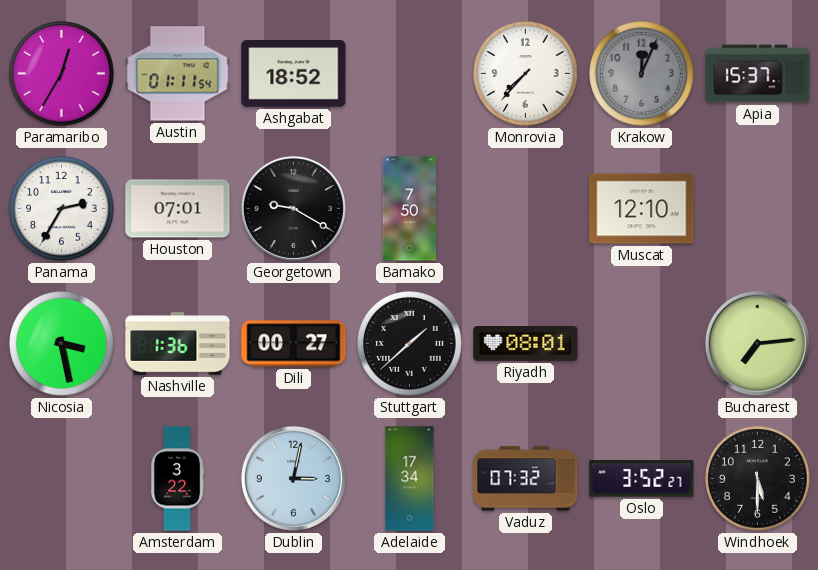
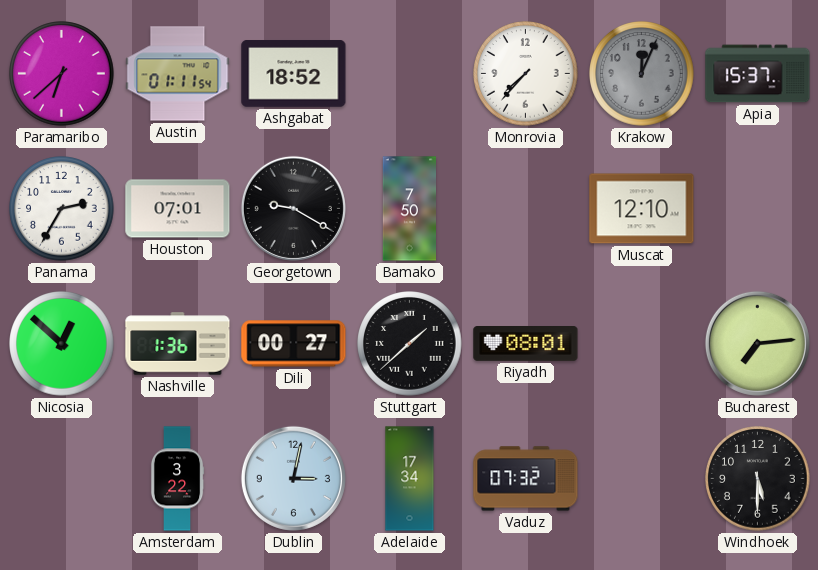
Paramaribo: 12:35 -> 6:38
Nicosia: 3:28 -> 12:52
Oslo: 3:52 -> none
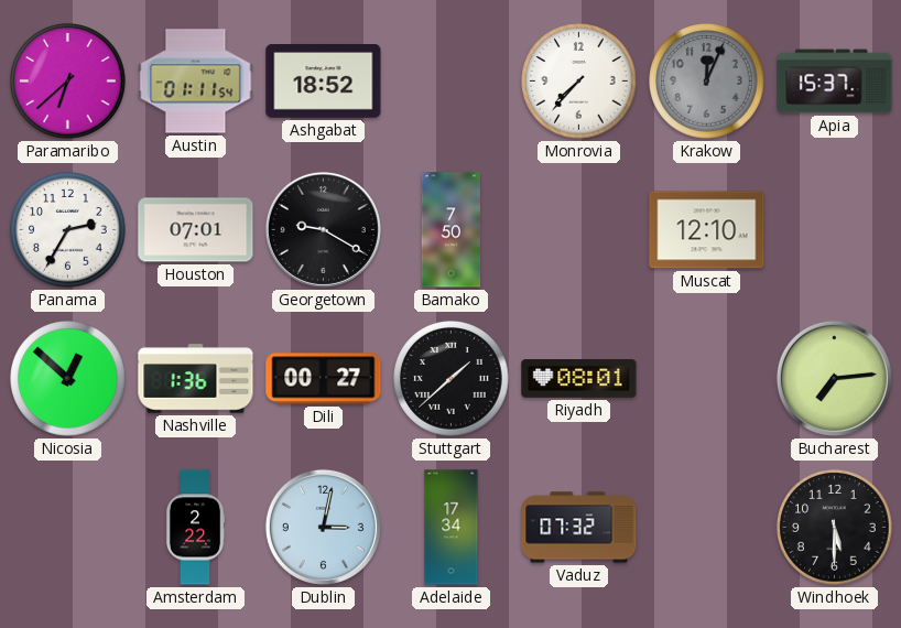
Amsterdam: 3:22 -> 2:22
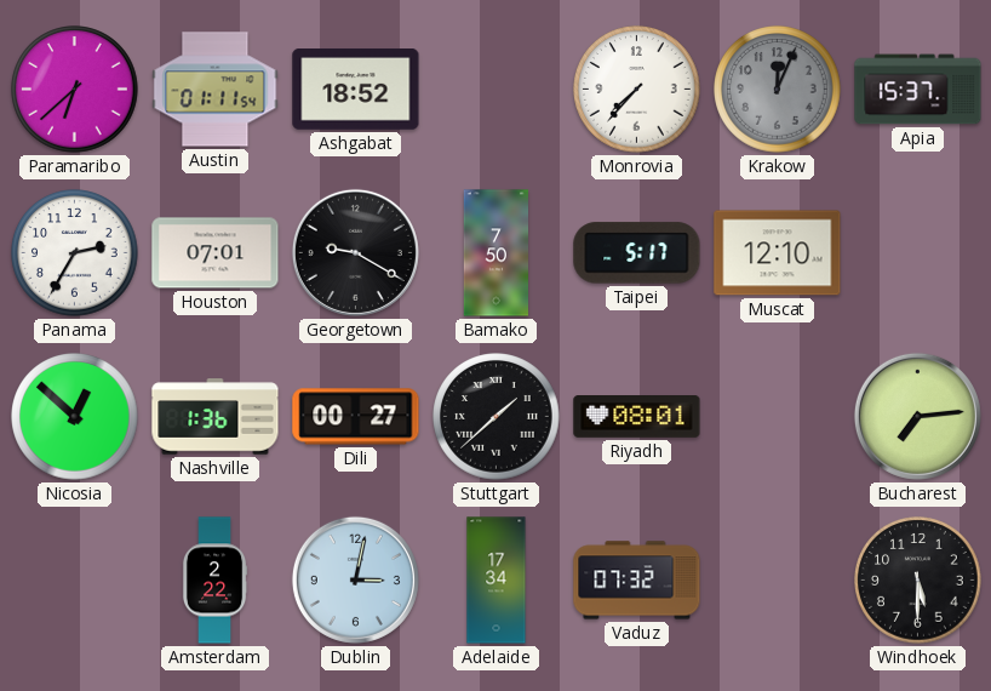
Taipei: none -> 5:17
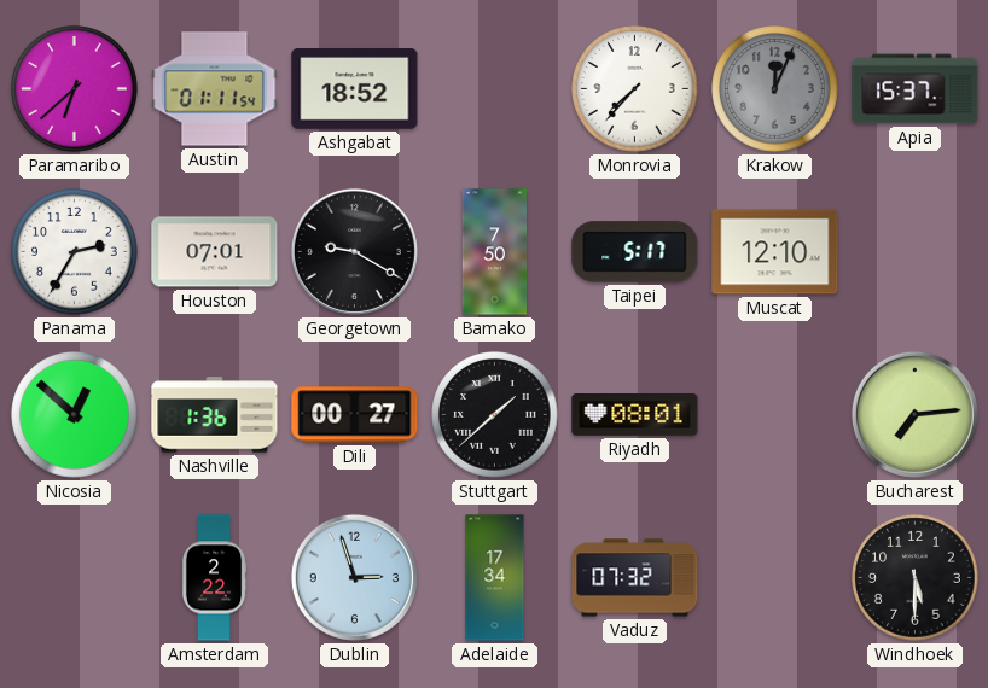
Dublin: 3:02 -> 2:57
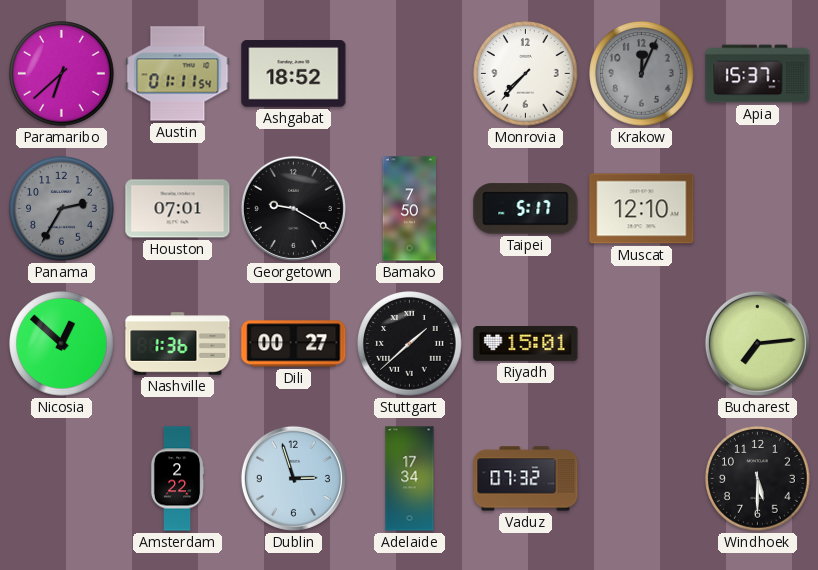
Panama dial: white -> grey
Riyadh: 08:01 -> 15:01
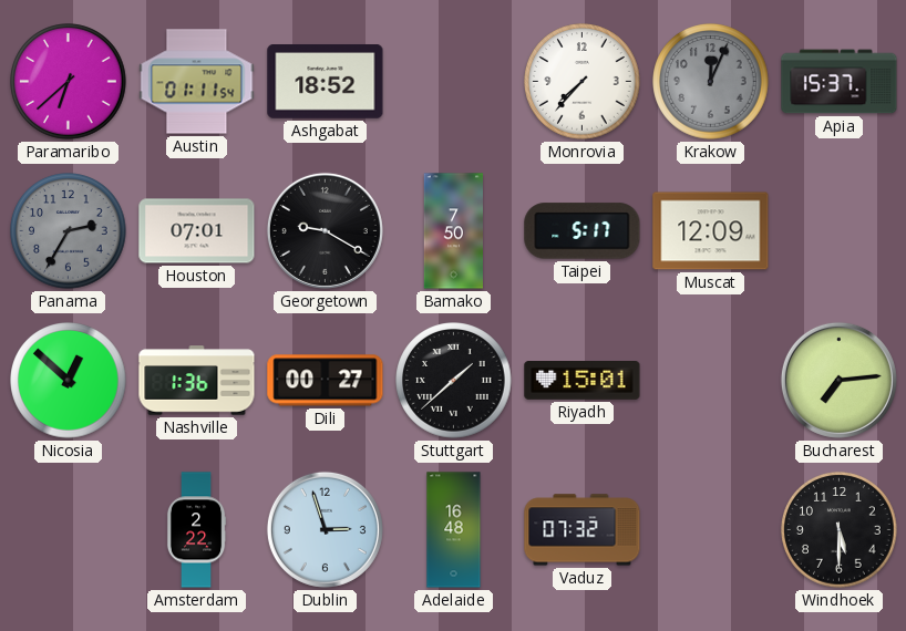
Muscat: 12:10 -> 12:09
Adelaide: 17:34 -> 16:48
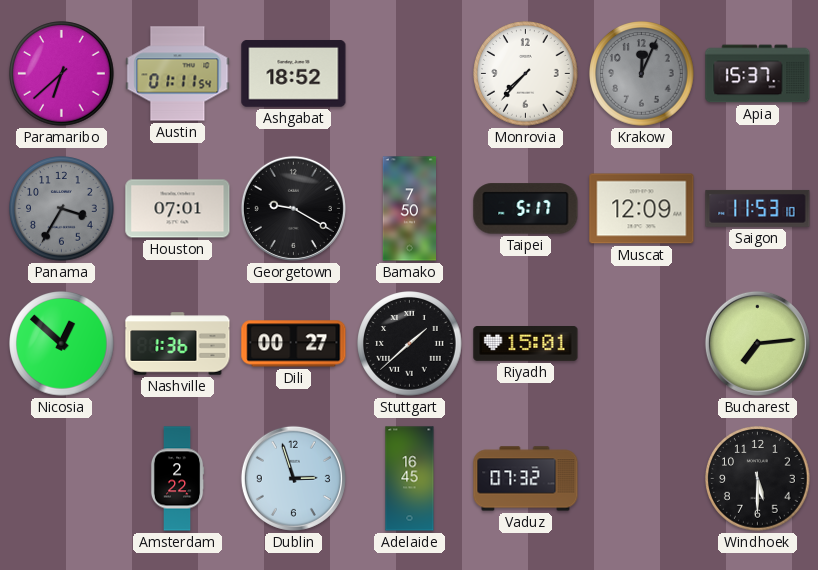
Panama: 2:35 -> 3:35
Saigon: none -> 11:53
Adelaide: 16:48 -> 16:45
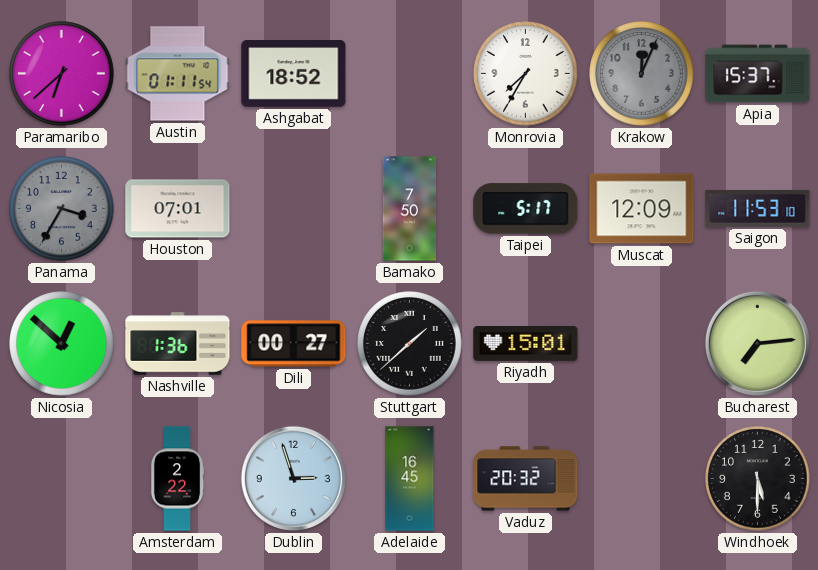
Monrovia: 7:37 -> 7:35
Georgetown: 9:20 -> none
Vaduz: 07:32 -> 20:32
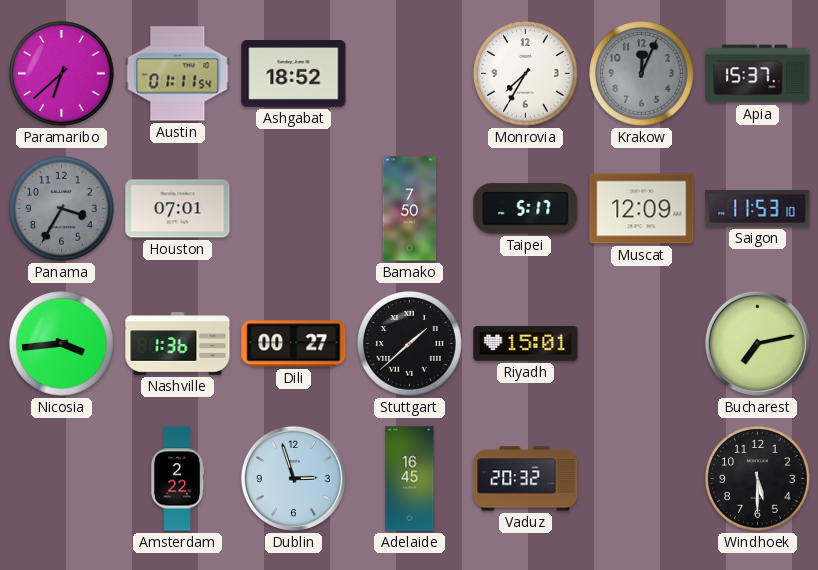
Nicosia: 12:52 -> 3:44
Bucharest: 7:14 -> 7:13
